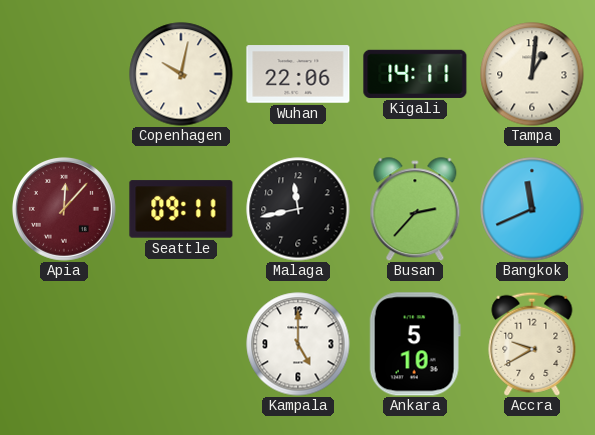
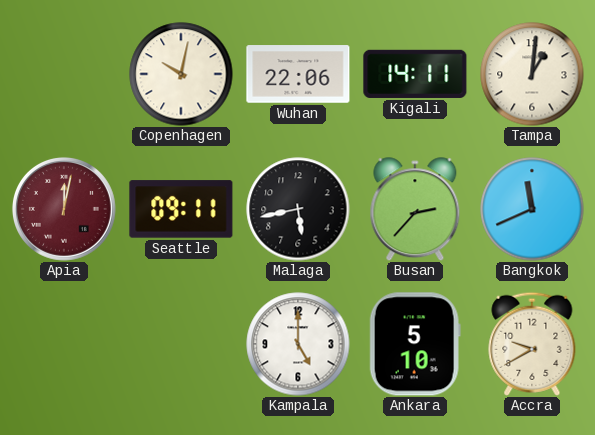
Apia: 12:07 -> 12:02
Malaga: 11:43 -> 5:43
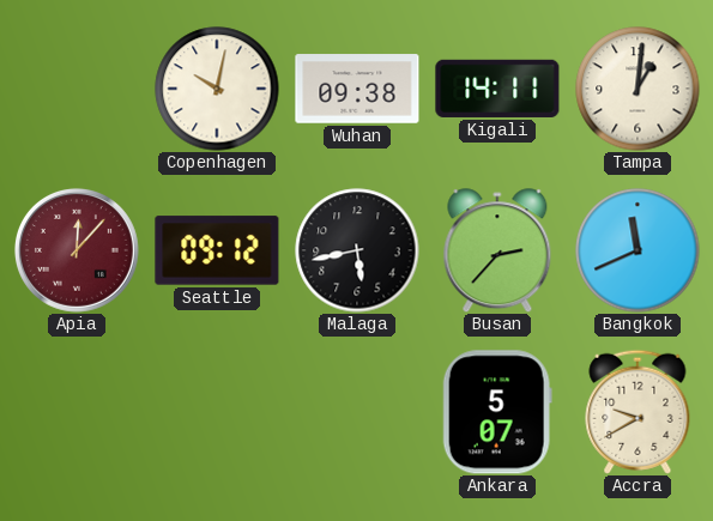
Wuhan: 22:06 -> 09:38
Apia: 12:02 -> 12:07
Seattle: 09:11 -> 09:12
Kampala: 5:00 -> none
Ankara: 5:10 -> 5:07
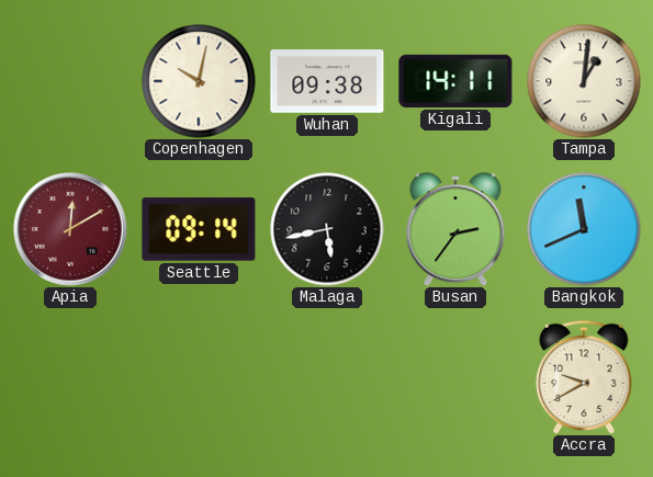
Apia: 12:07 -> 12:10
Seattle: 09:12 -> 09:14
Busan: 2:37 -> 2:36
Ankara: 5:07 -> none
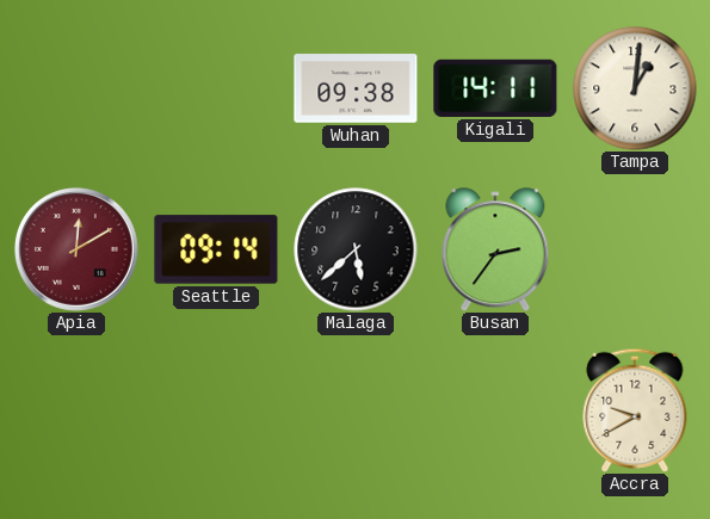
Copenhagen: 10:02 -> none
Malaga: 5:43 -> 5:38
Bangkok: 11:41 -> none
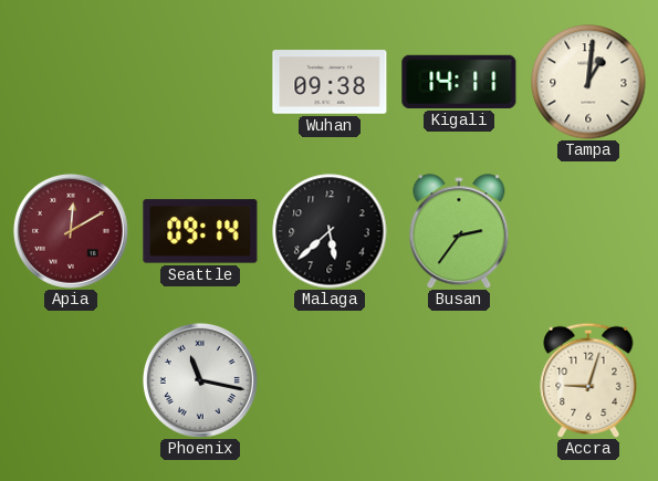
Phoenix: none -> 11:17
Accra: 9:40 -> 9:03
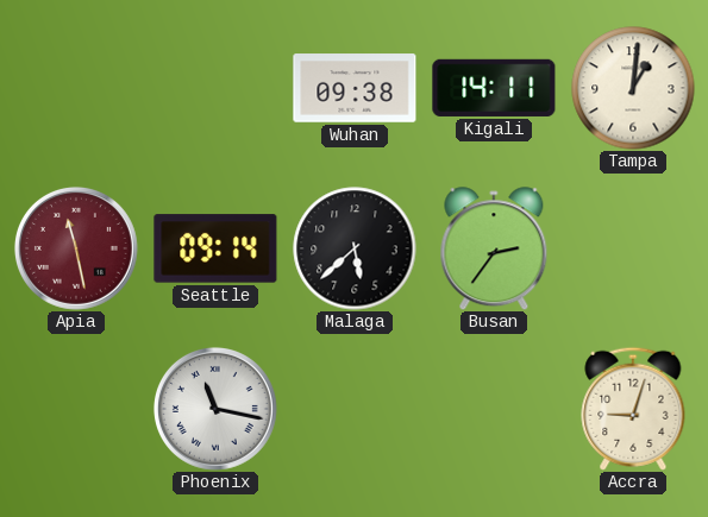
Apia: 12:10 -> 11:28
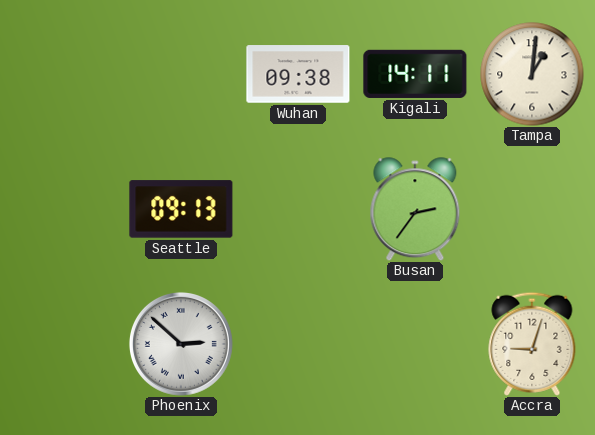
Apia: 11:28 -> none
Seattle: 09:14 -> 09:13
Malaga: 5:38 -> none
Phoenix: 11:17 -> 2:52
